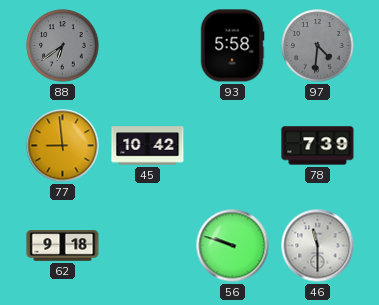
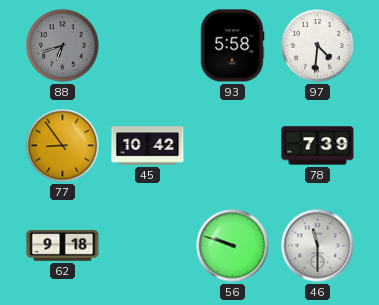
88: 6:39 -> 6:42
97 dial: grey -> white
77: 8:59 -> 8:54
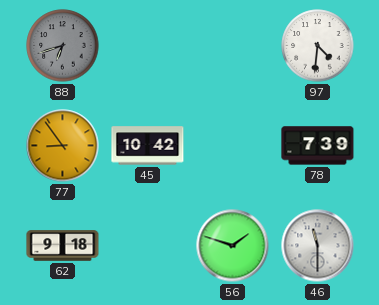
93: 5:58 -> none
56: 9:48 -> 1:48
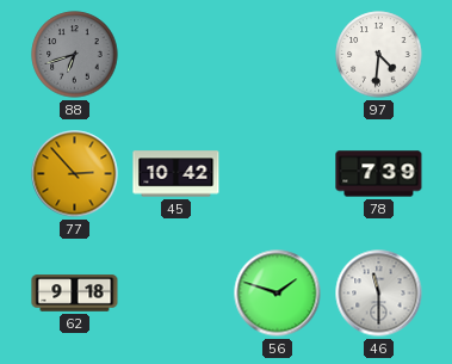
77: 8:54 -> 2:53
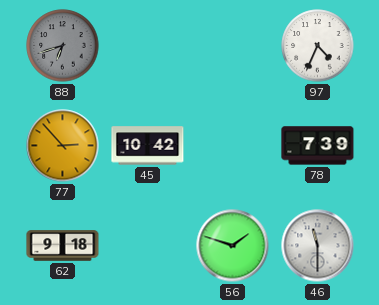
97: 4:31 -> 4:34
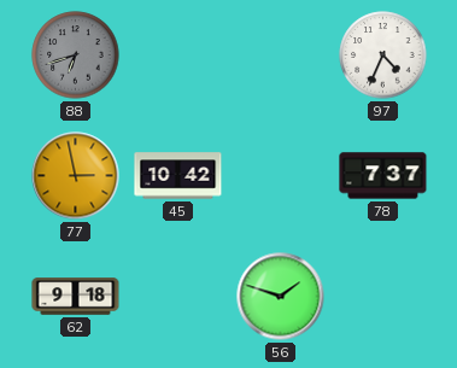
77: 2:53 -> 2:58
78: 7:39 -> 7:37
46: 11:30 -> none
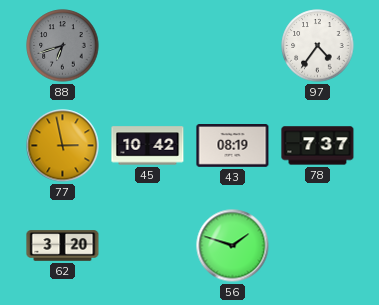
97: 4:34 -> 4:36
43: none -> 08:19
62: 9:18 -> 3:20
